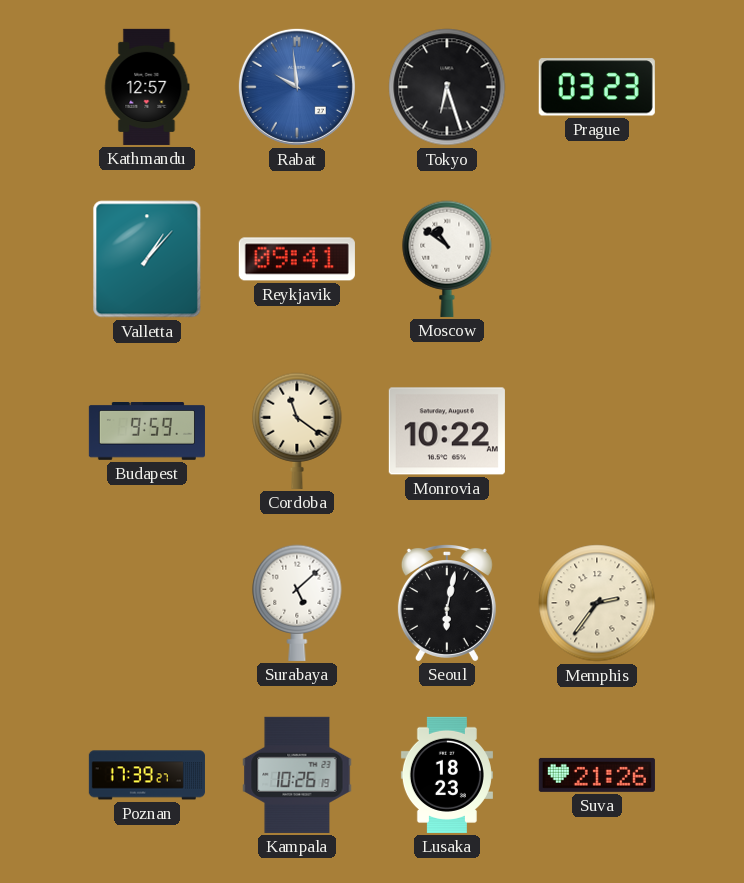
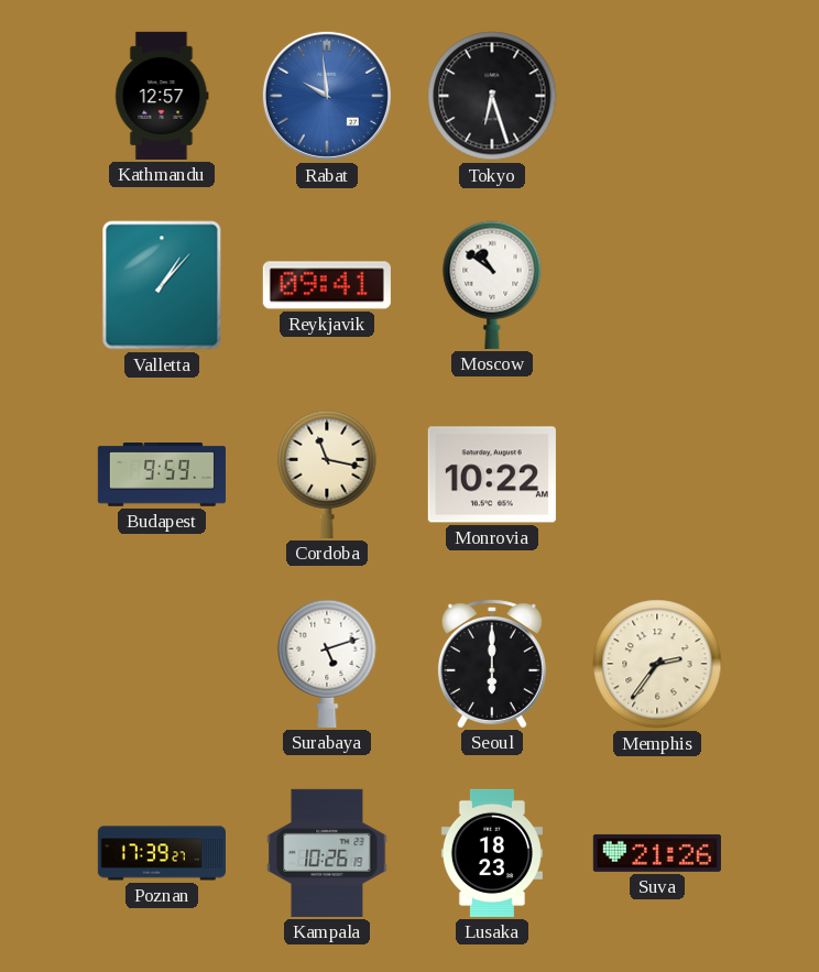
Prague: 03:23 -> none
Cordoba: 11:21 -> 11:17
Surabaya: 5:08 -> 5:12
Seoul: 6:02 -> 6:00
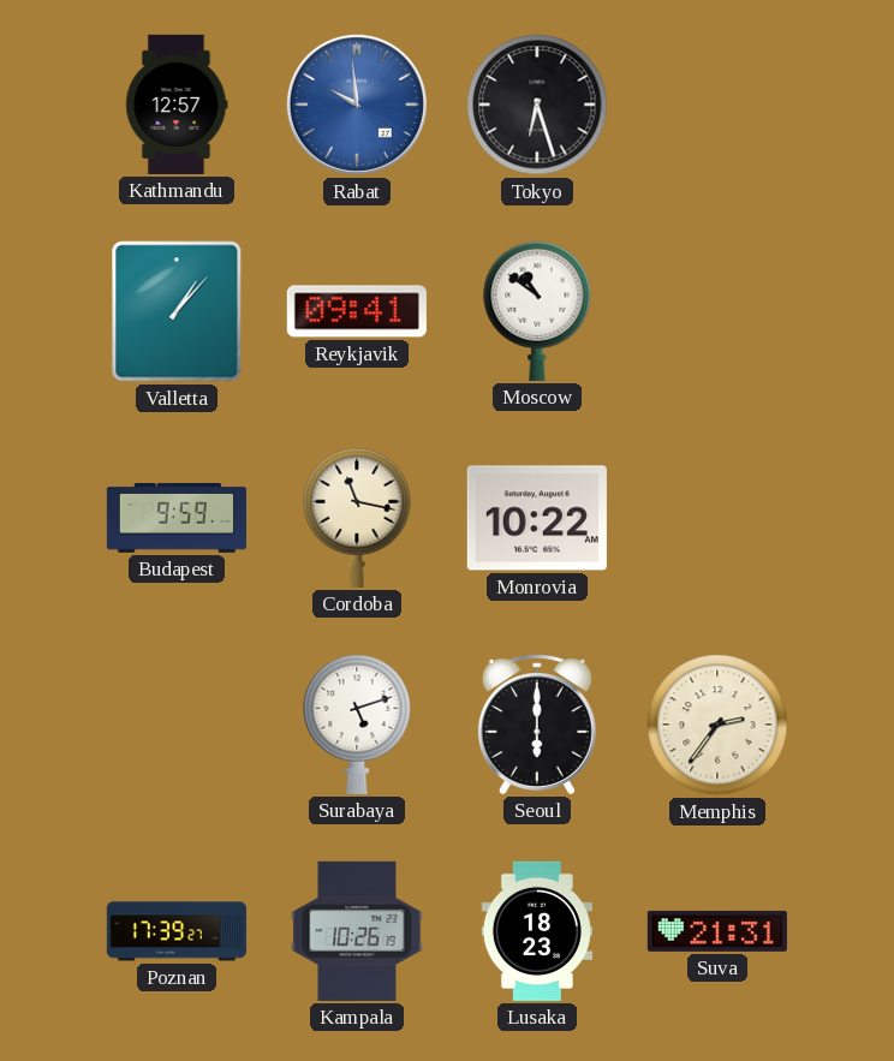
Suva: 21:26 -> 21:31
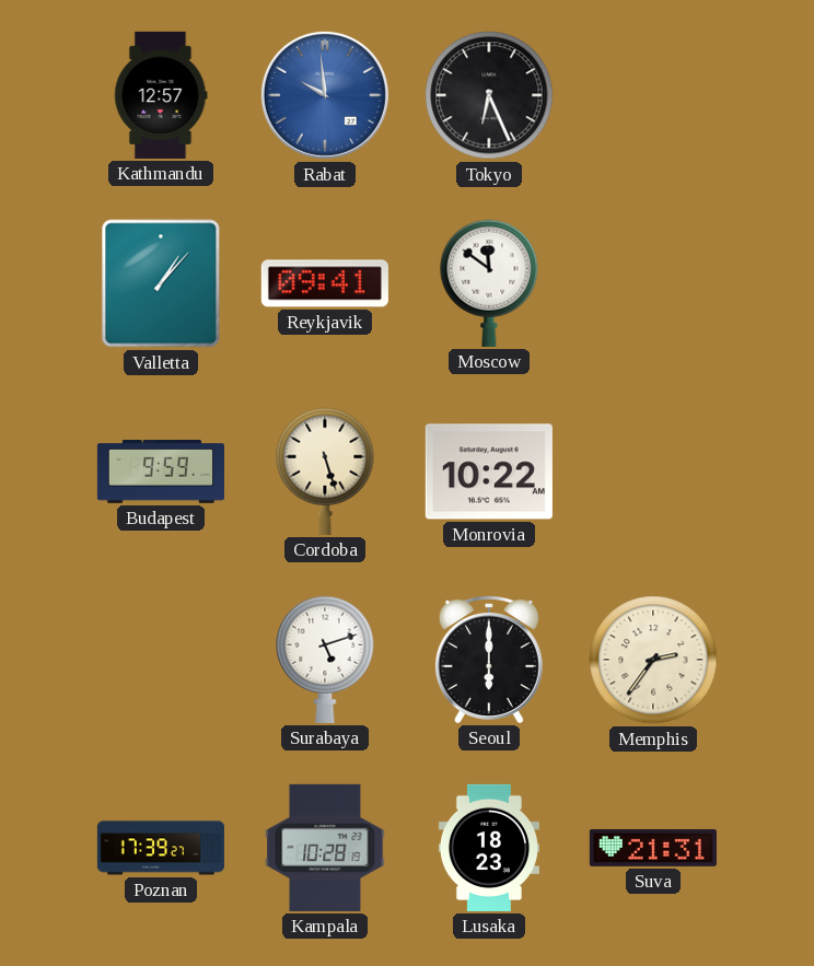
Tokyo: 6:27 -> 6:26
Moscow: 10:51 -> 11:51
Cordoba: 11:17 -> 5:27
Kampala: 10:26 -> 10:28
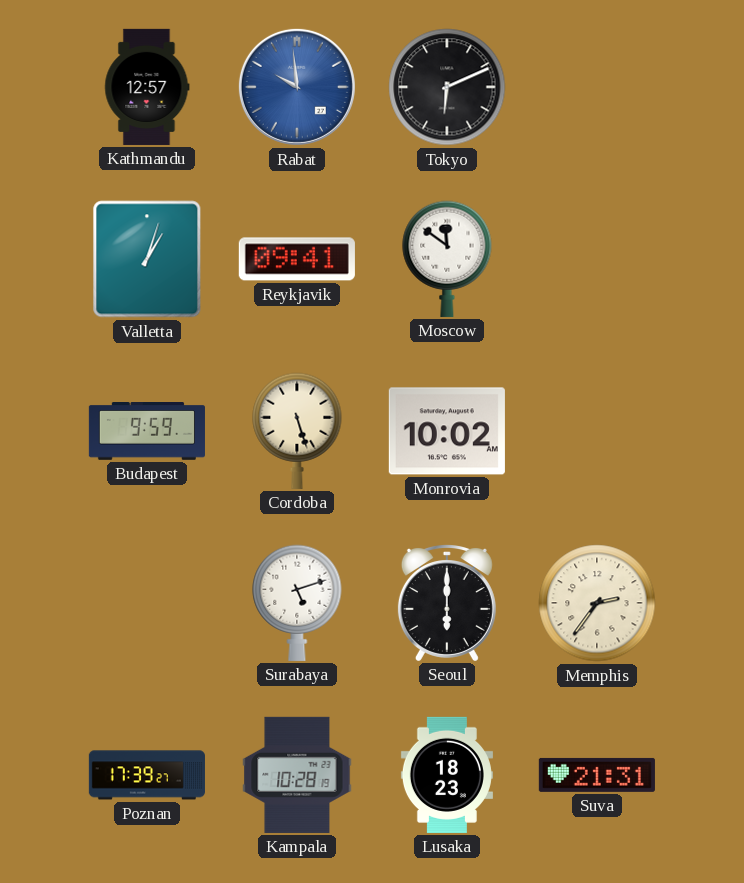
Tokyo: 6:26 -> 6:11
Valletta: 1:07 -> 1:03
Monrovia: 10:22 -> 10:02
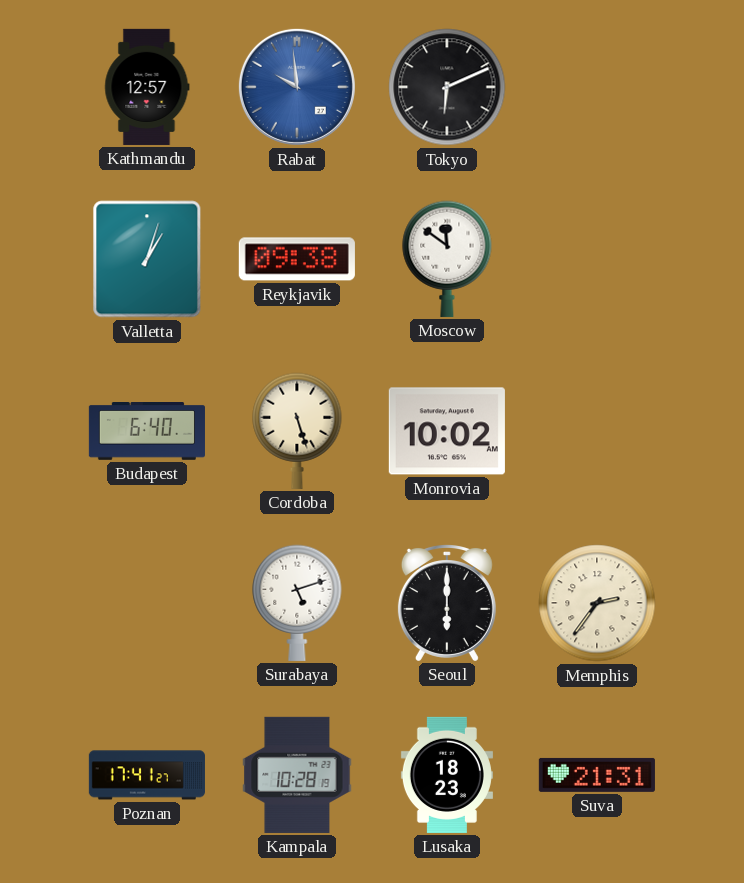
Reykjavik: 09:41 -> 09:38
Budapest: 9:59 -> 6:40
Poznan: 17:39 -> 17:41
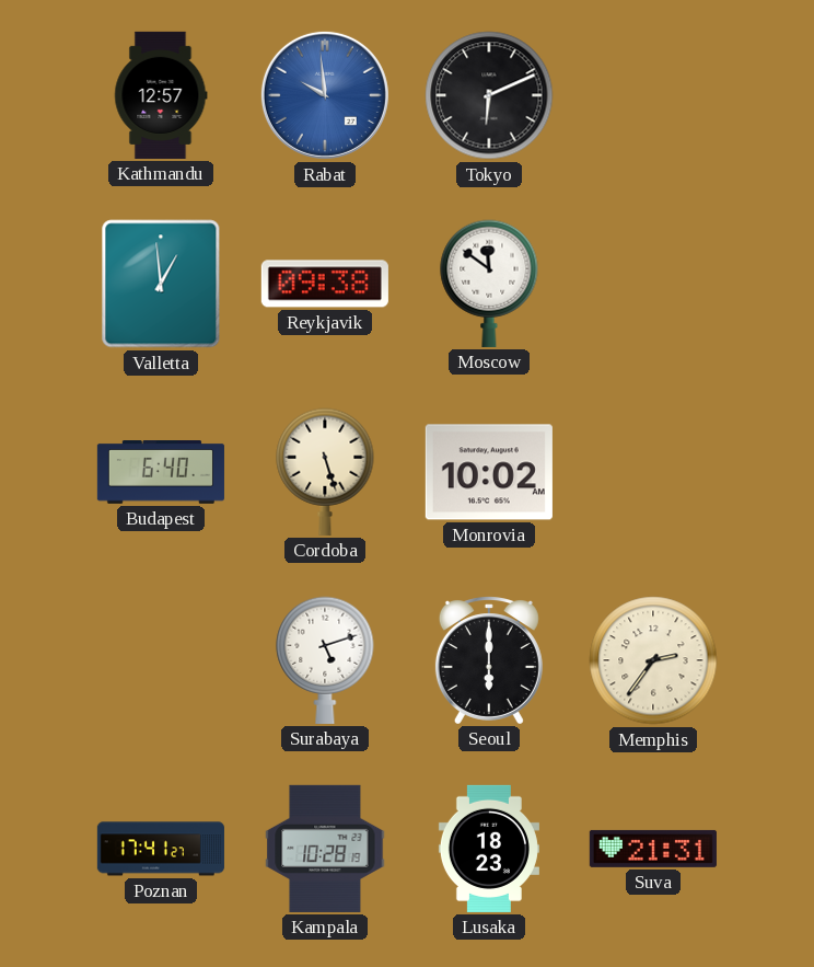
Valletta: 1:03 -> 12:59
